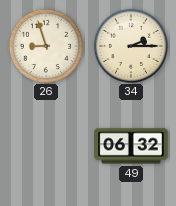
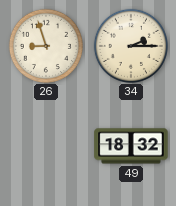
49: 06:32 -> 18:32
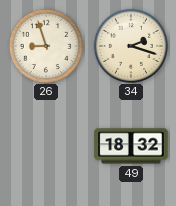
34: 2:15 -> 2:18
